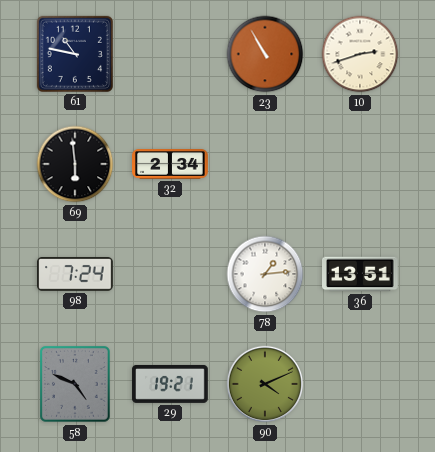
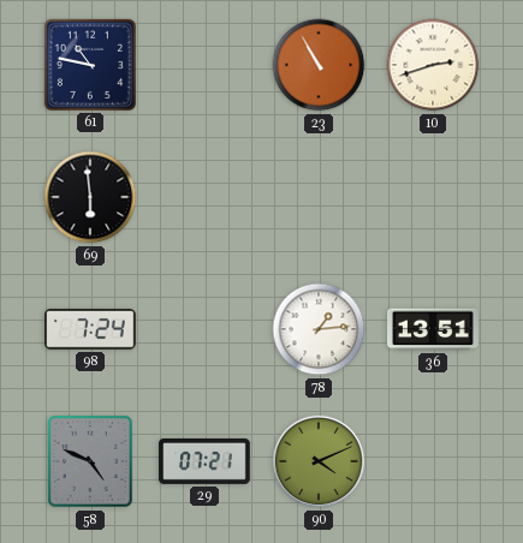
32: 2:34 -> none
29: 19:21 -> 07:21
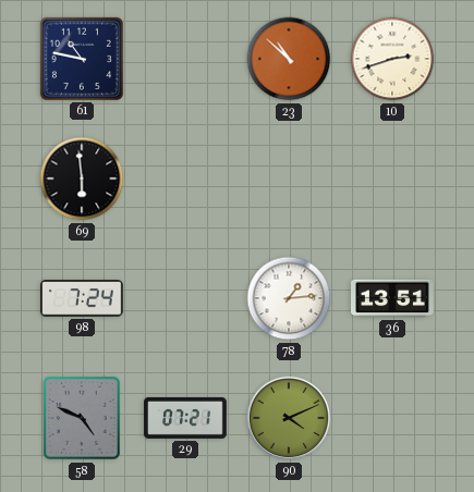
23: 10:55 -> 10:52
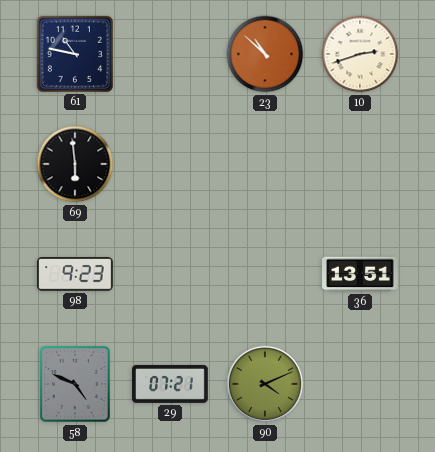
98: 7:24 -> 9:23
78: 1:14 -> none
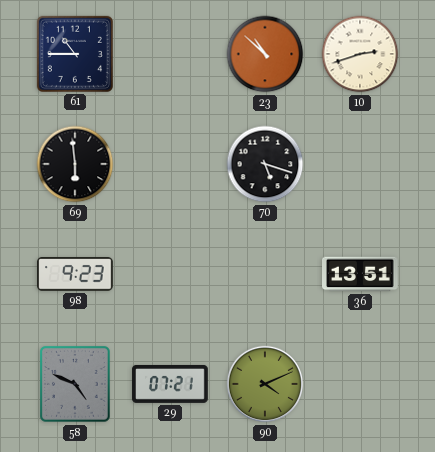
61: 10:47 -> 10:45
70: none -> 5:18
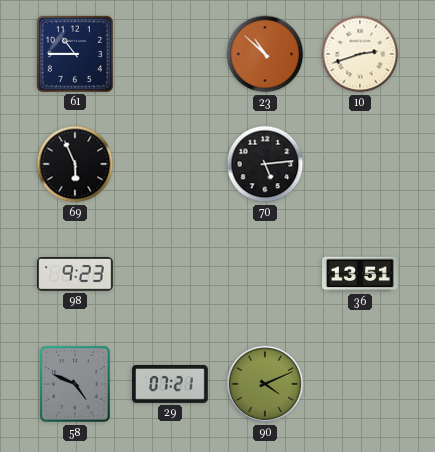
69: 5:59 -> 5:56
70: 5:18 -> 5:14
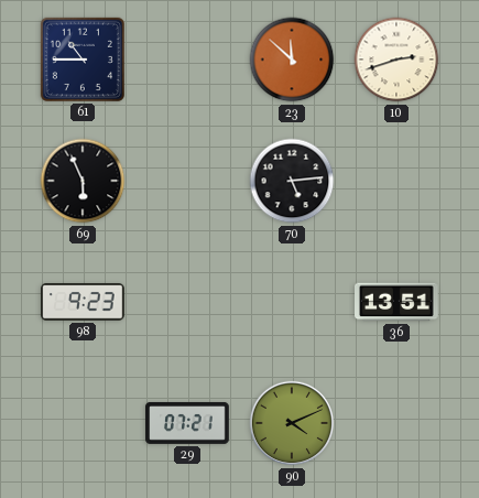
23: 10:52 -> 11:52
58: 4:49 -> none
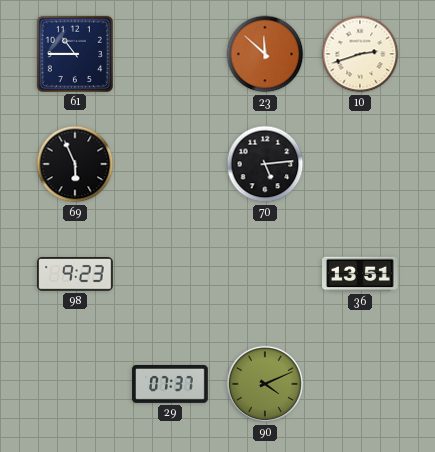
29: 07:21 -> 07:37
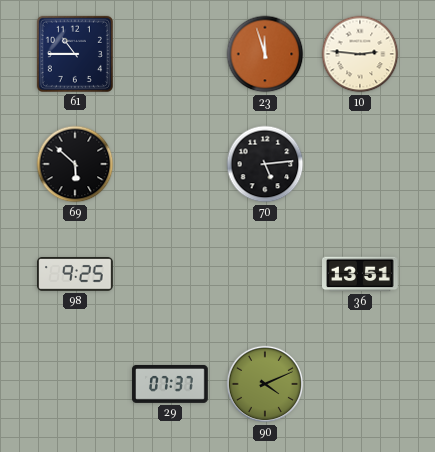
23: 11:52 -> 11:57
10: 2:42 -> 2:46
69: 5:56 -> 5:52
98: 9:23 -> 9:25
